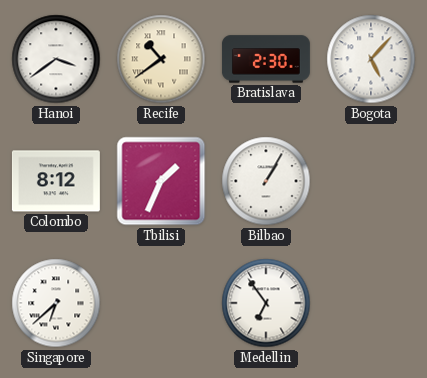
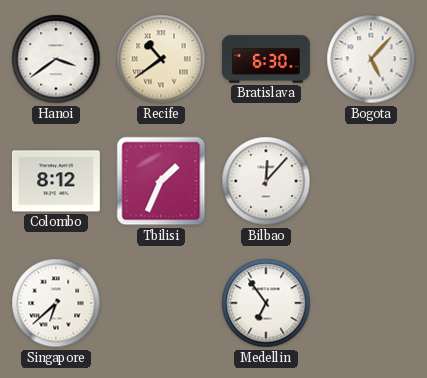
Bratislava: 2:30 -> 6:30
Bilbao: 1:05 -> 12:07
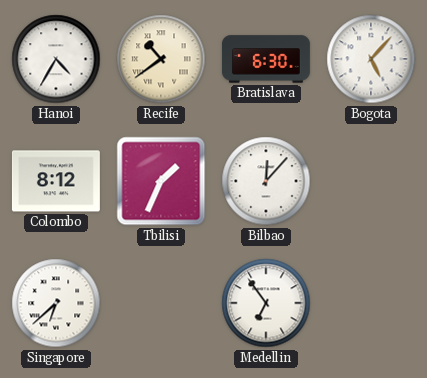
Hanoi: 3:39 -> 4:35
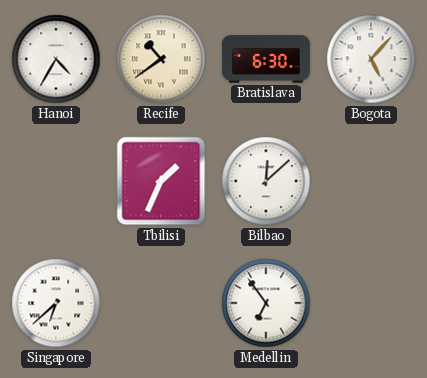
Colombo: 8:12 -> none
Bilbao: 12:07 -> 12:08
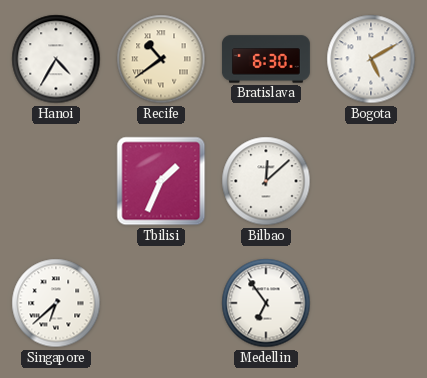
Bogota: 5:07 -> 5:10
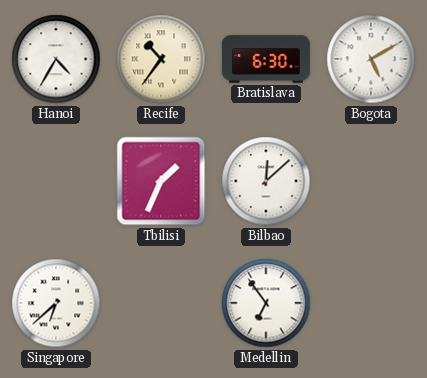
Recife: 10:39 -> 10:36
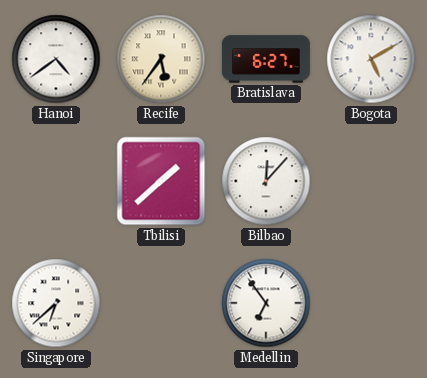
Hanoi: 4:35 -> 4:39
Recife: 10:36 -> 5:36
Bratislava: 6:30 -> 6:27
Tbilisi: 1:34 -> 1:38
Bilbao: 12:08 -> 12:07
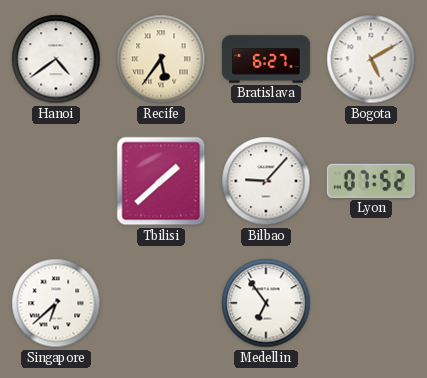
Bilbao: 12:07 -> 9:07
Lyon: none -> 07:52
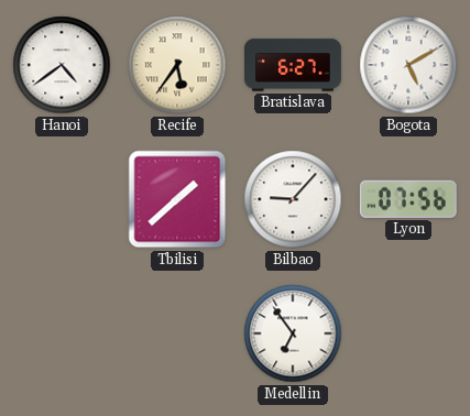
Lyon: 07:52 -> 07:56
Singapore: 6:38 -> none
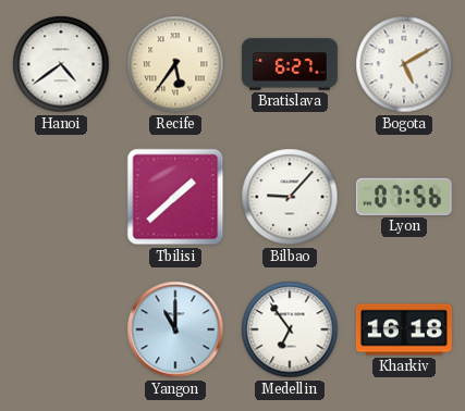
Yangon: none -> 11:00
Kharkiv: none -> 16:18
